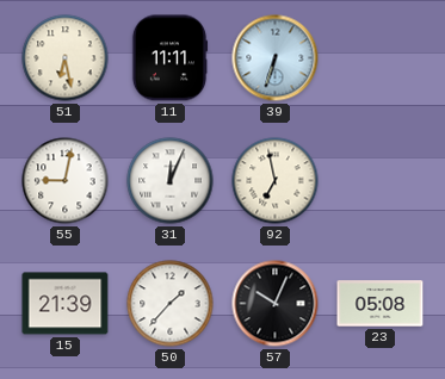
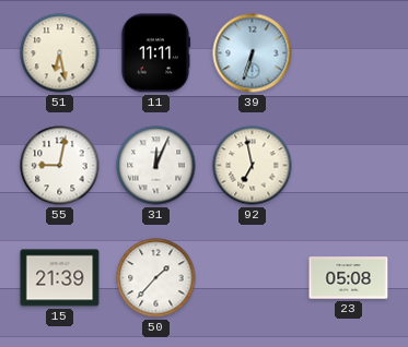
57: 10:04 -> none
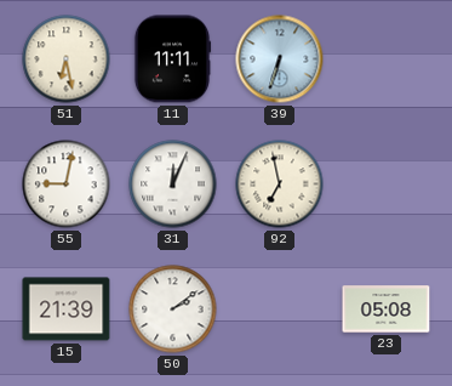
50: 1:37 -> 2:09
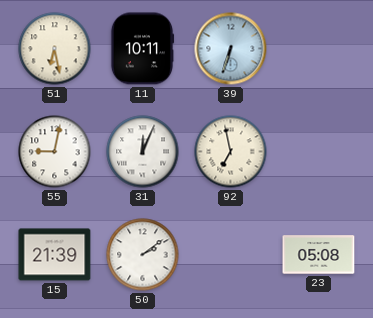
11: 11:11 -> 10:11
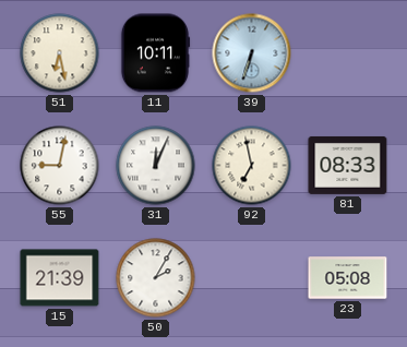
81: none -> 08:33
50: 2:09 -> 2:05
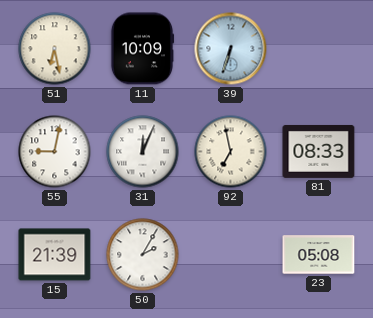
11: 10:11 -> 10:09
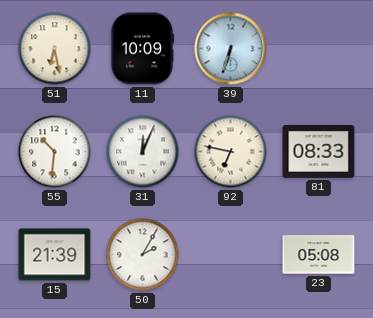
55: 9:02 -> 10:31
92: 6:58 -> 6:47
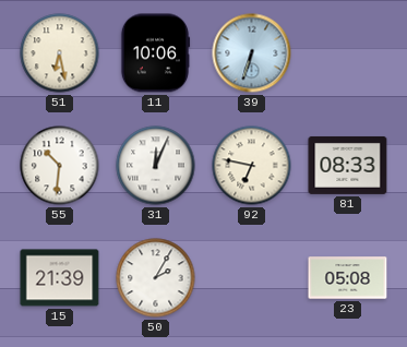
11: 10:09 -> 10:06
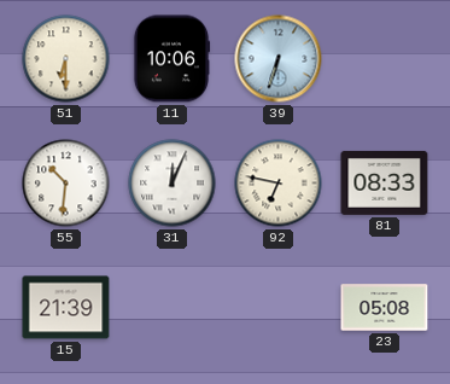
51: 6:28 -> 6:30
50: 2:05 -> none
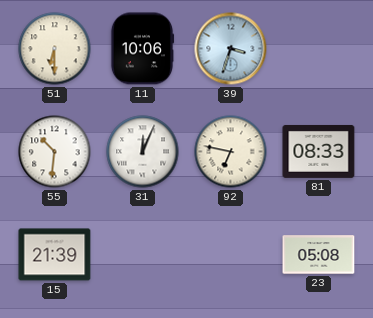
39: 6:33 -> 3:33
